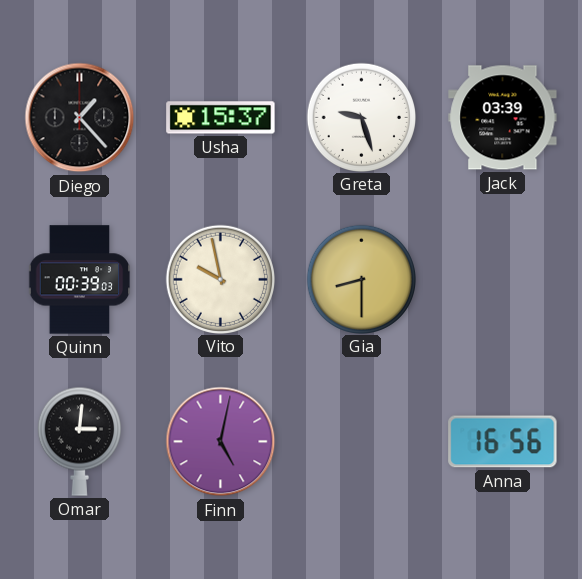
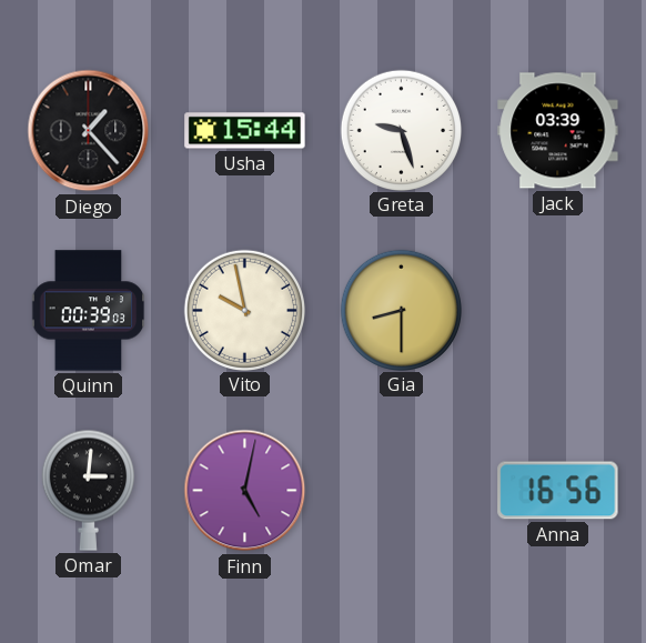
Usha: 15:37 -> 15:44
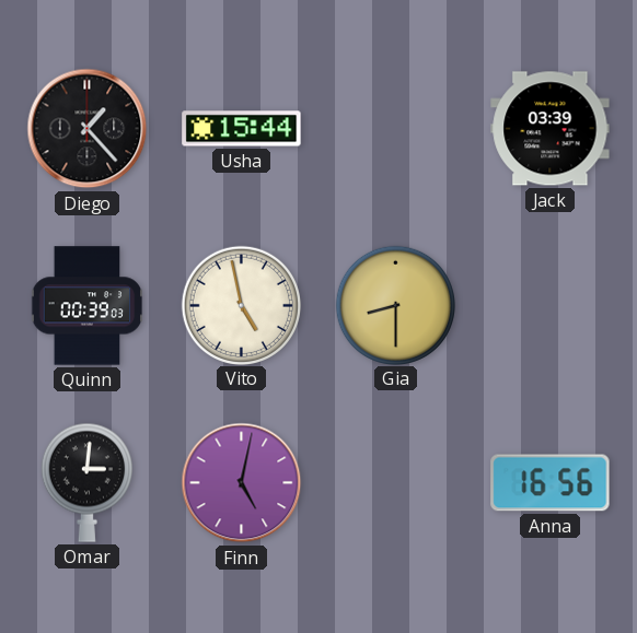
Greta: 9:27 -> none
Vito: 9:58 -> 4:58
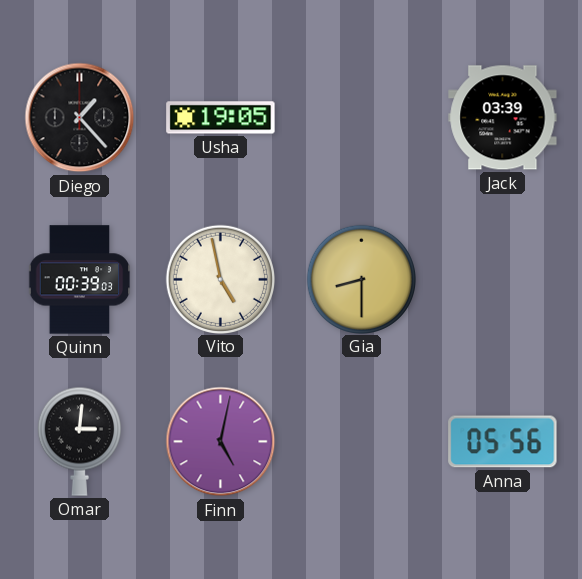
Usha: 15:44 -> 19:05
Anna: 16:56 -> 05:56
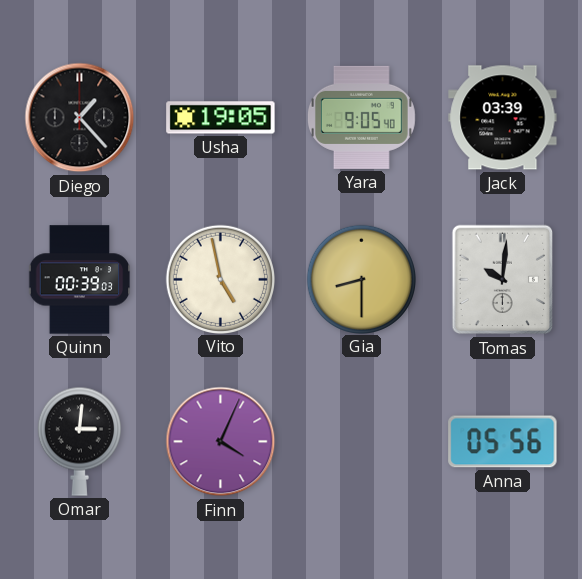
Yara: none -> 9:05
Tomas: none -> 10:01
Finn: 5:02 -> 4:04
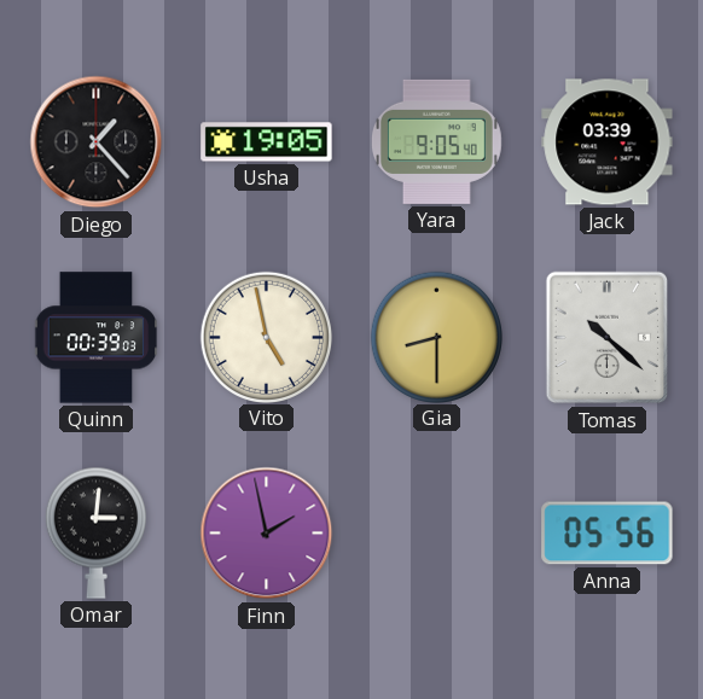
Tomas: 10:01 -> 10:22
Finn: 4:04 -> 1:58
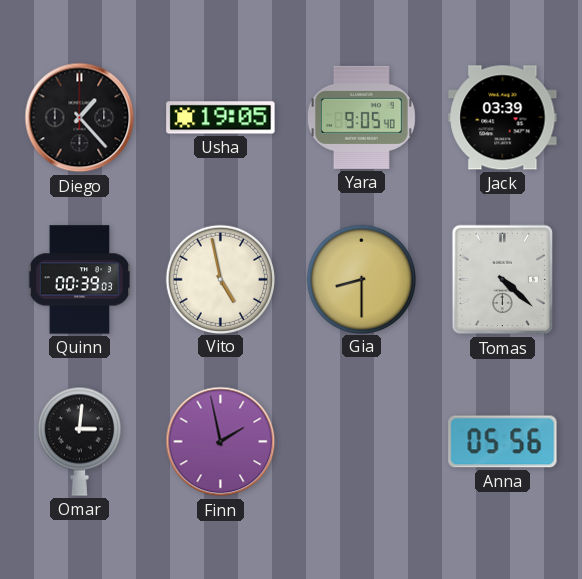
Tomas: 10:22 -> 4:22
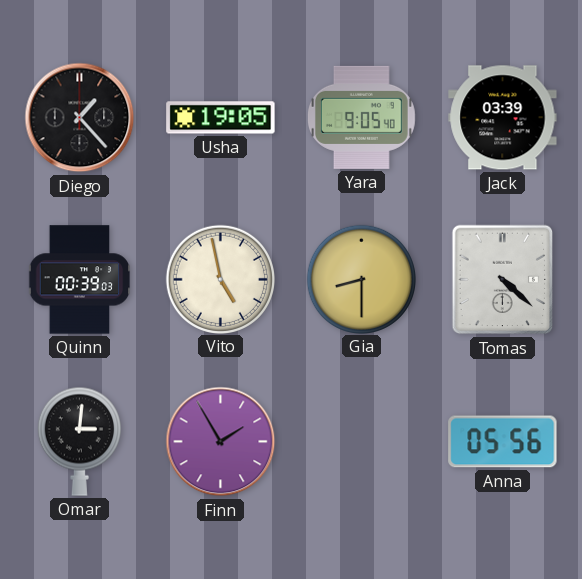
Finn: 1:58 -> 1:55
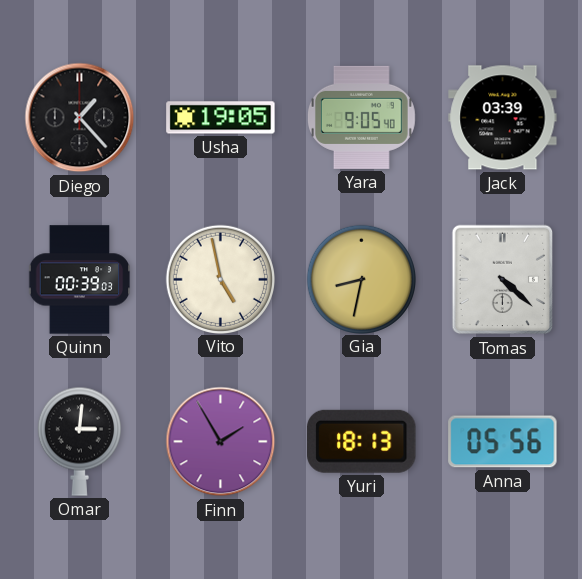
Gia: 8:30 -> 8:32
Yuri: none -> 18:13
